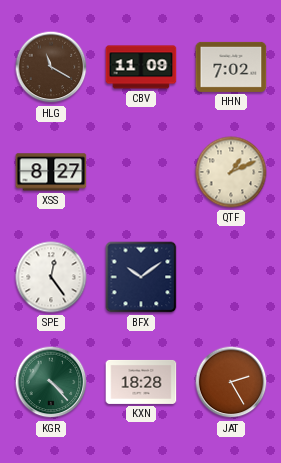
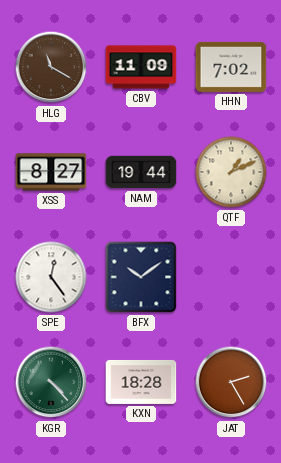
NAM: none -> 19:44
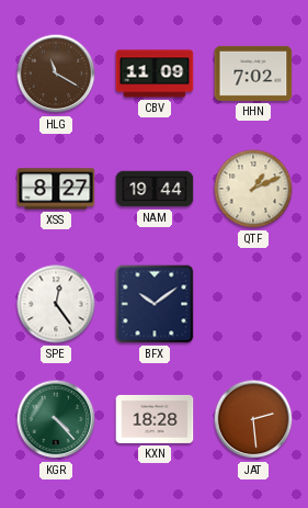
JAT: 2:25 -> 2:29
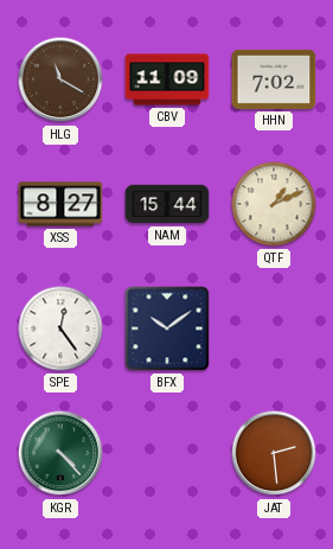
NAM: 19:44 -> 15:44
KXN: 18:28 -> none
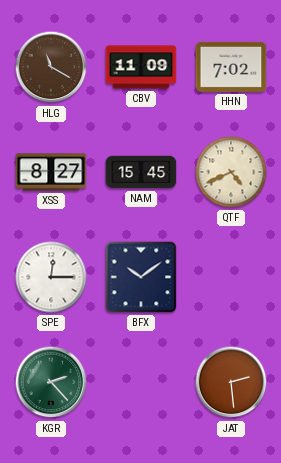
NAM: 15:44 -> 15:45
QTF: 1:11 -> 4:41
SPE: 12:24 -> 12:15
KGR: 4:23 -> 2:23
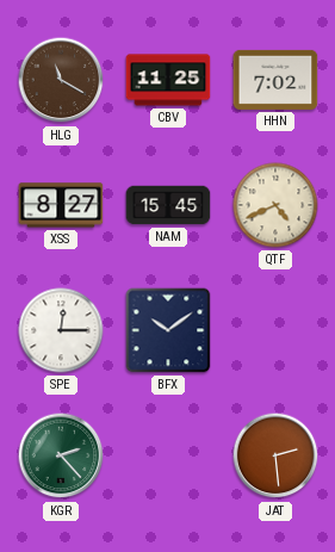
CBV: 11:09 -> 11:25
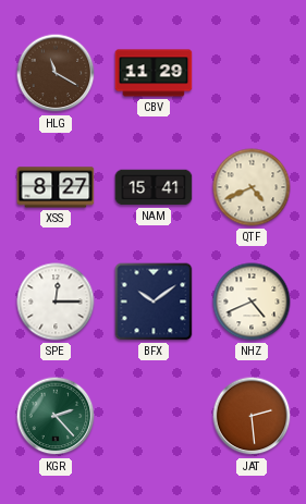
CBV: 11:25 -> 11:29
HHN: 7:02 -> none
NAM: 15:45 -> 15:41
NHZ: none -> 4:41
